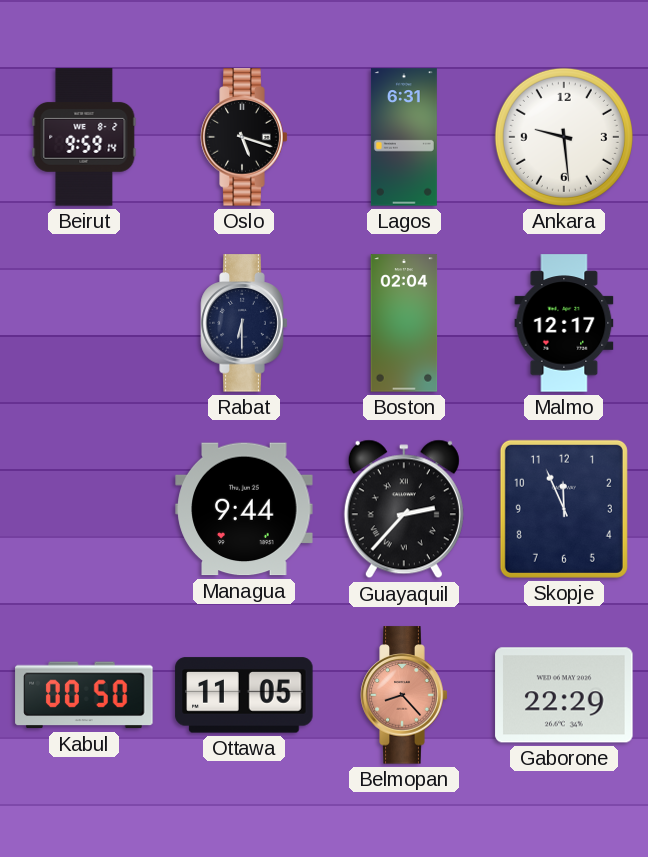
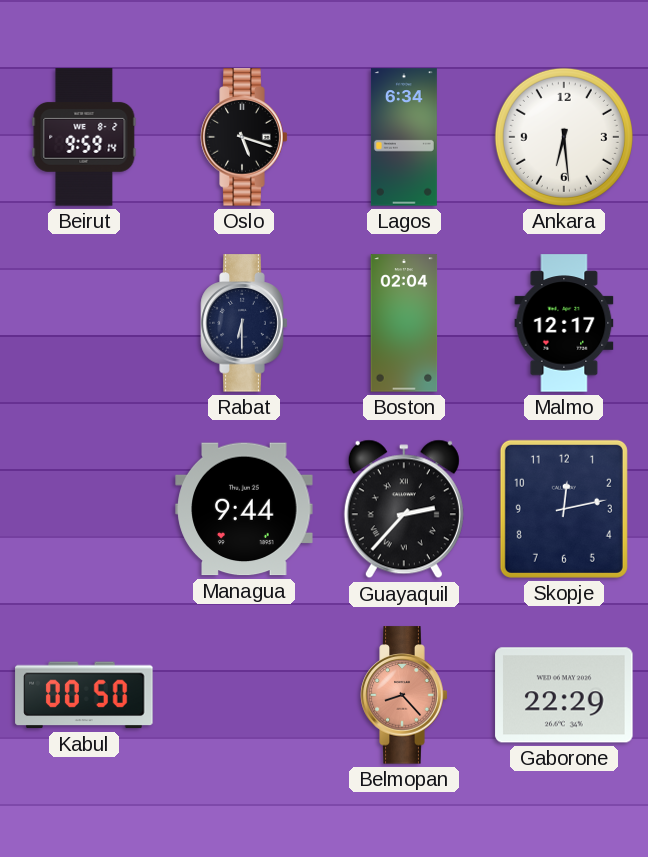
Lagos: 6:31 -> 6:34
Ankara: 9:29 -> 6:29
Skopje: 11:56 -> 12:13
Ottawa: 11:05 -> none
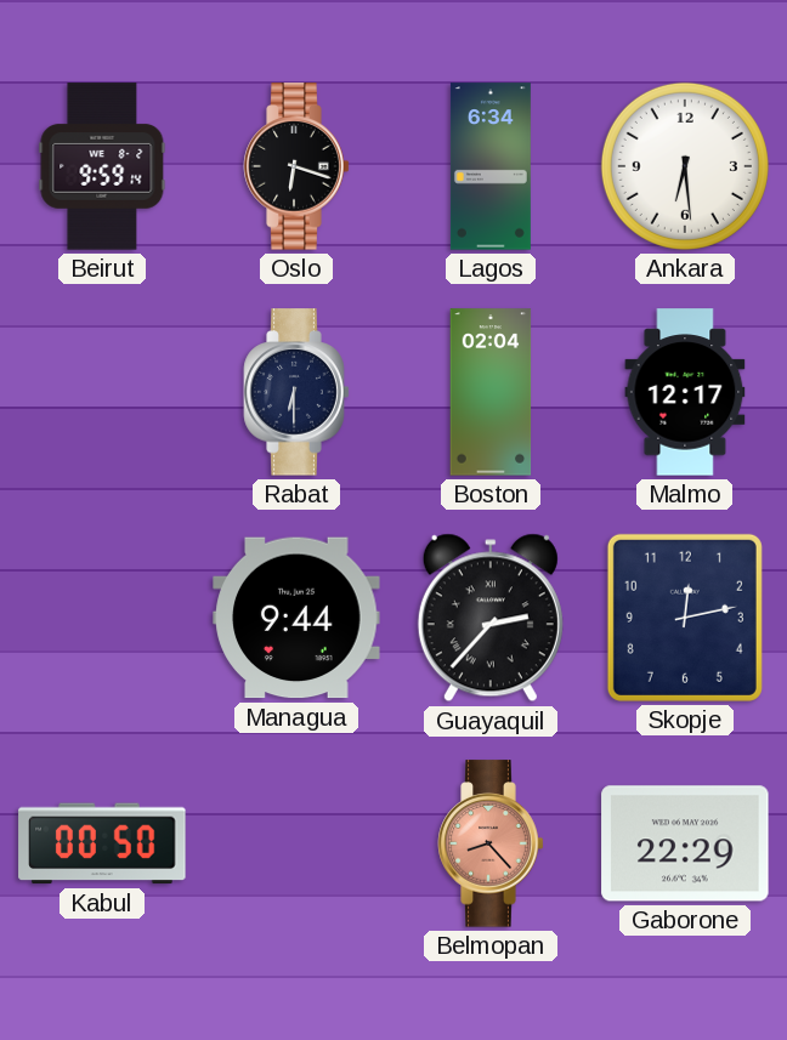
Oslo: 5:18 -> 6:18
